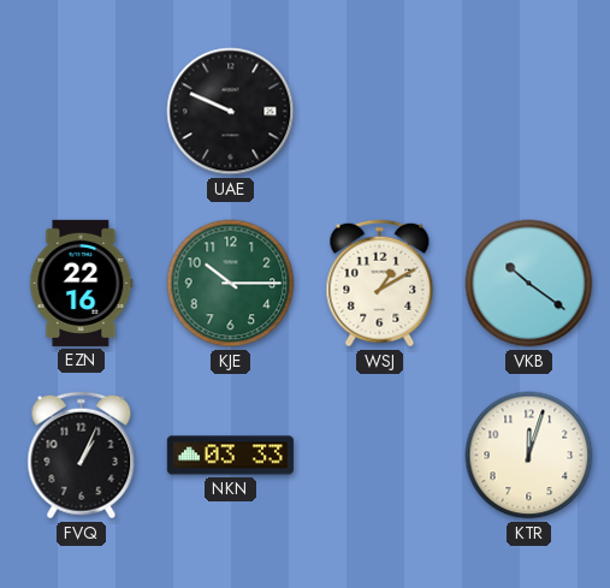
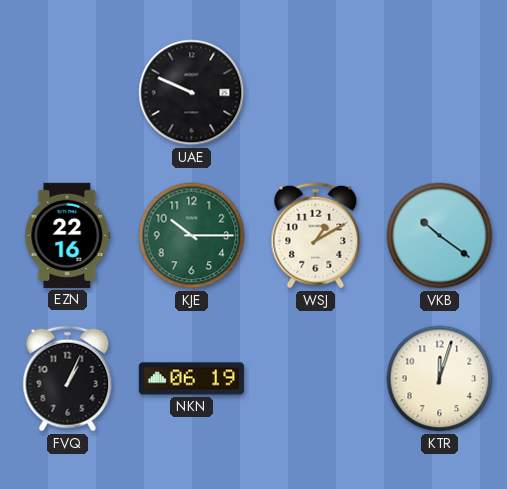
NKN: 03:33 -> 06:19
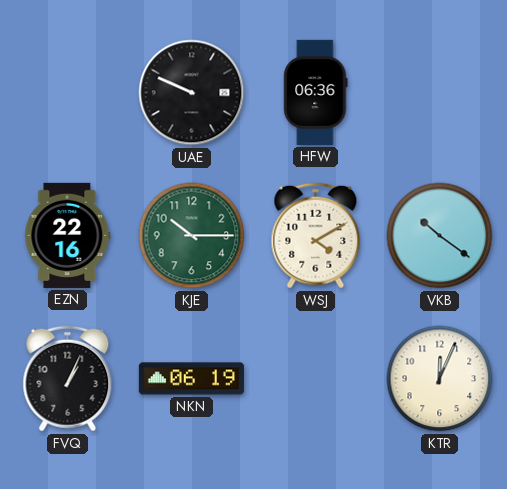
HFW: none -> 06:36
WSJ: 1:10 -> 4:10
KTR: 12:03 -> 12:04
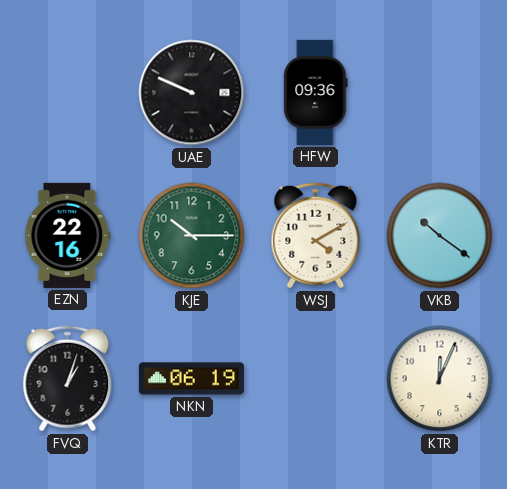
HFW: 06:36 -> 09:36
FVQ: 1:04 -> 1:03
